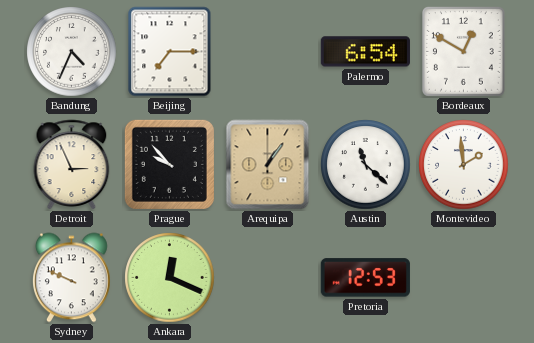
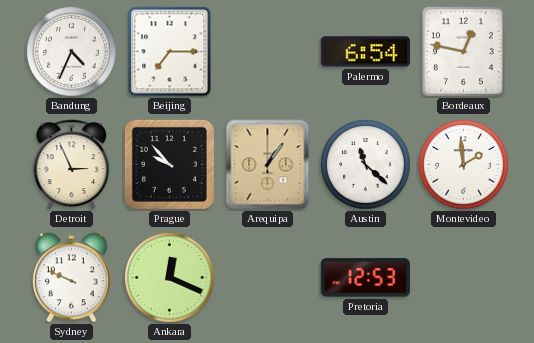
Bordeaux: 12:50 -> 12:47
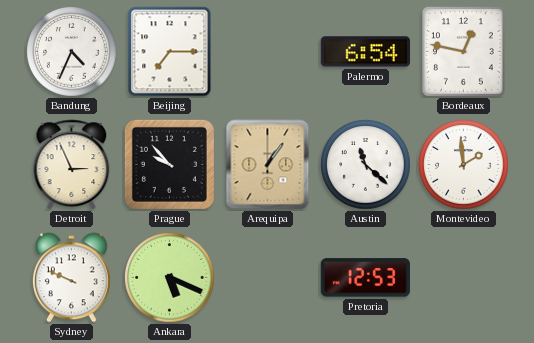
Ankara: 12:19 -> 5:19
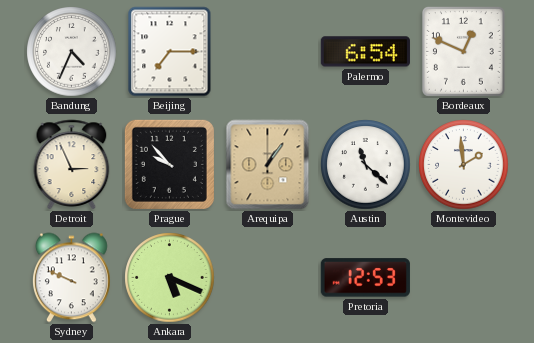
Bordeaux: 12:47 -> 12:49
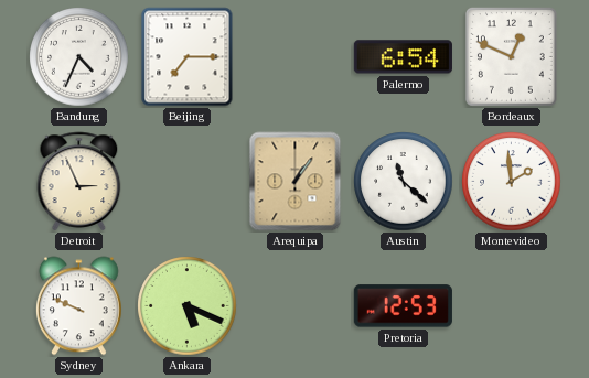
Prague: 9:53 -> none
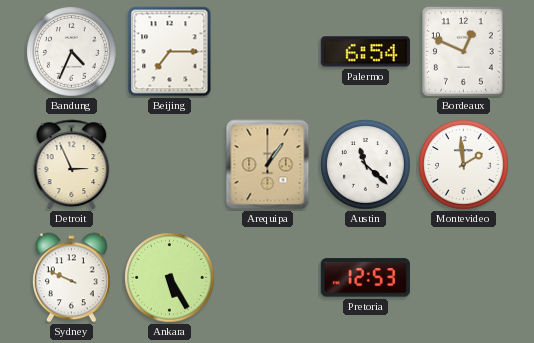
Ankara: 5:19 -> 5:25
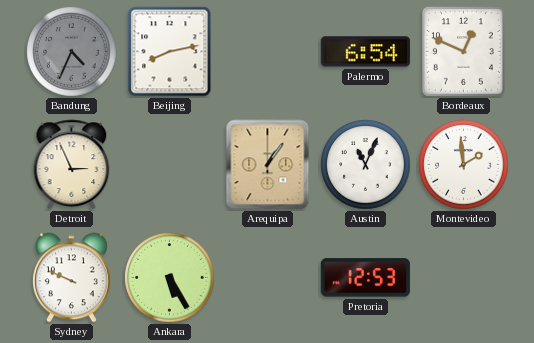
Bandung dial: white -> grey
Beijing: 7:15 -> 8:13
Austin: 11:22 -> 11:04
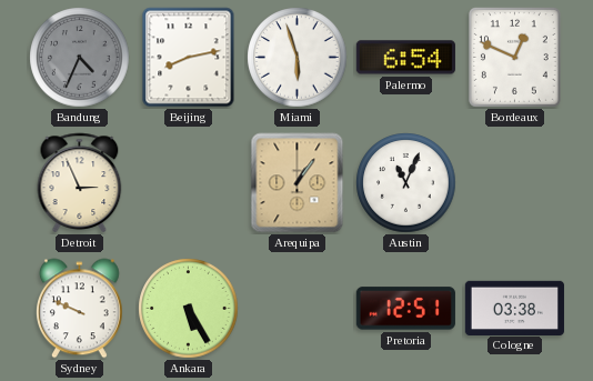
Miami: none -> 5:57
Montevideo: 1:59 -> none
Pretoria: 12:53 -> 12:51
Cologne: none -> 03:38
